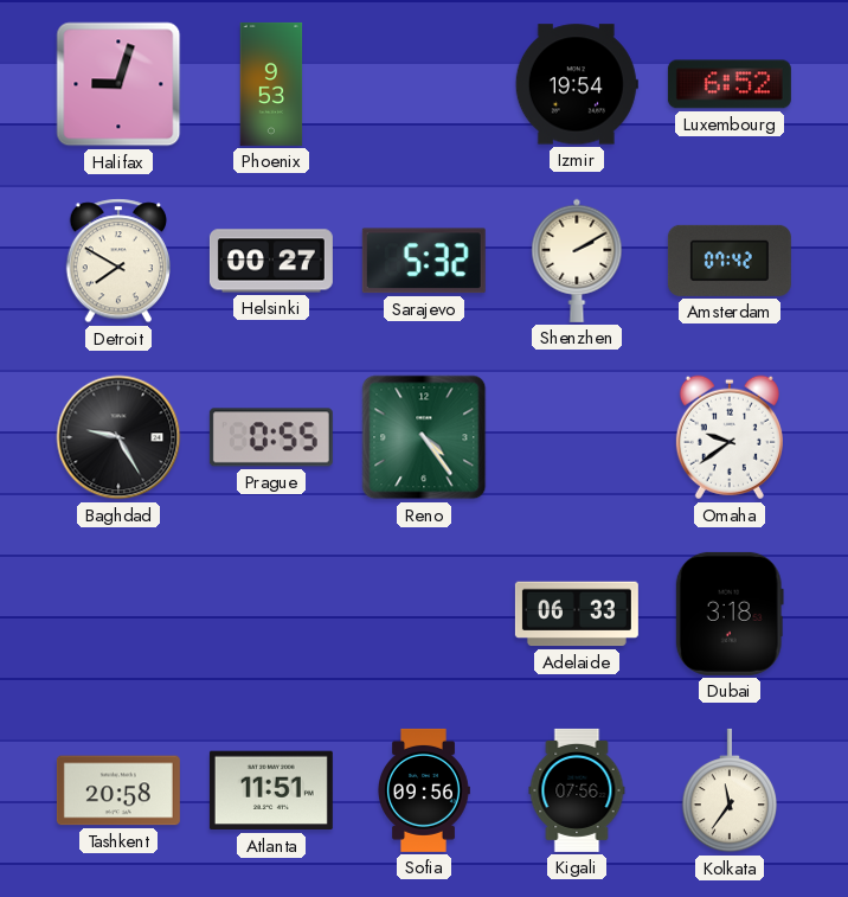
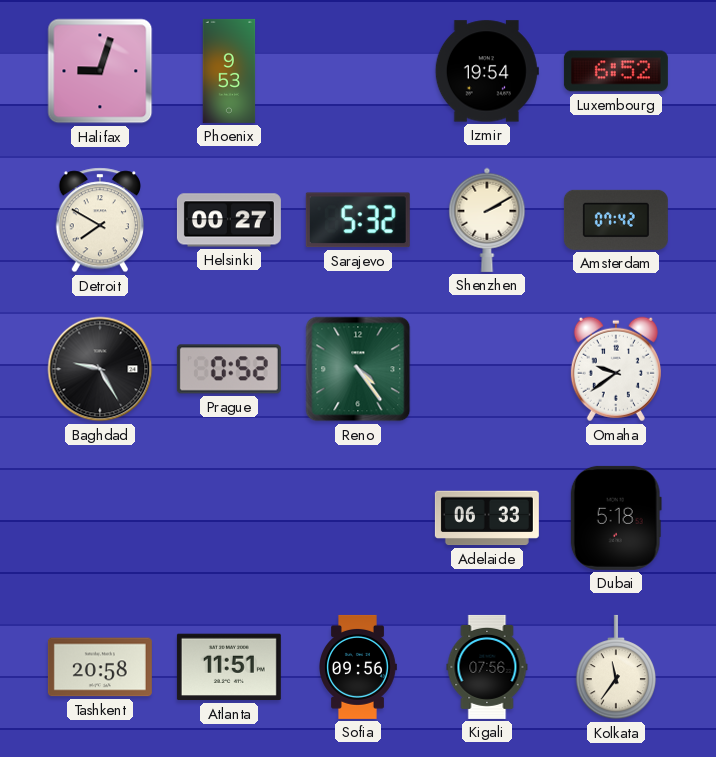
Prague: 0:55 -> 0:52
Dubai: 3:18 -> 5:18
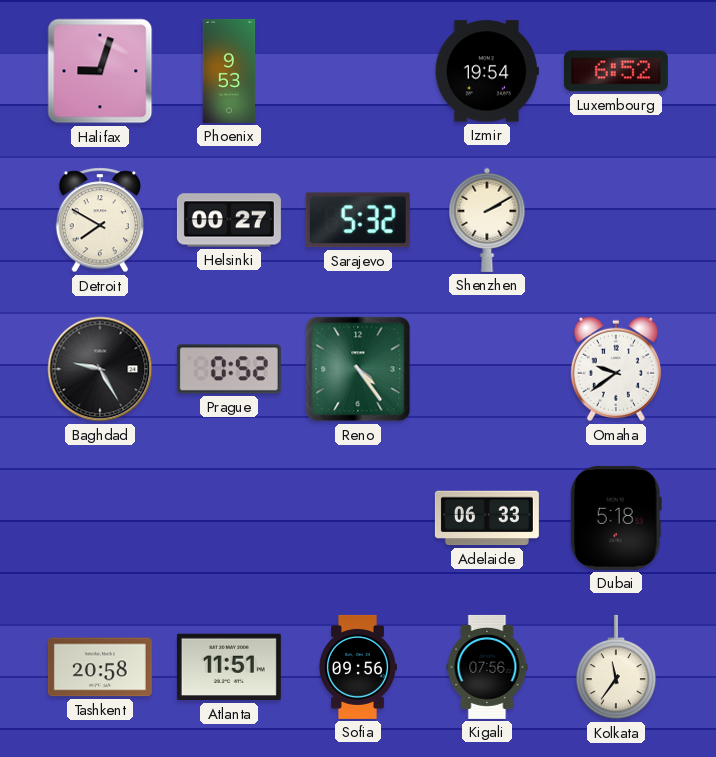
Amsterdam: 07:42 -> none
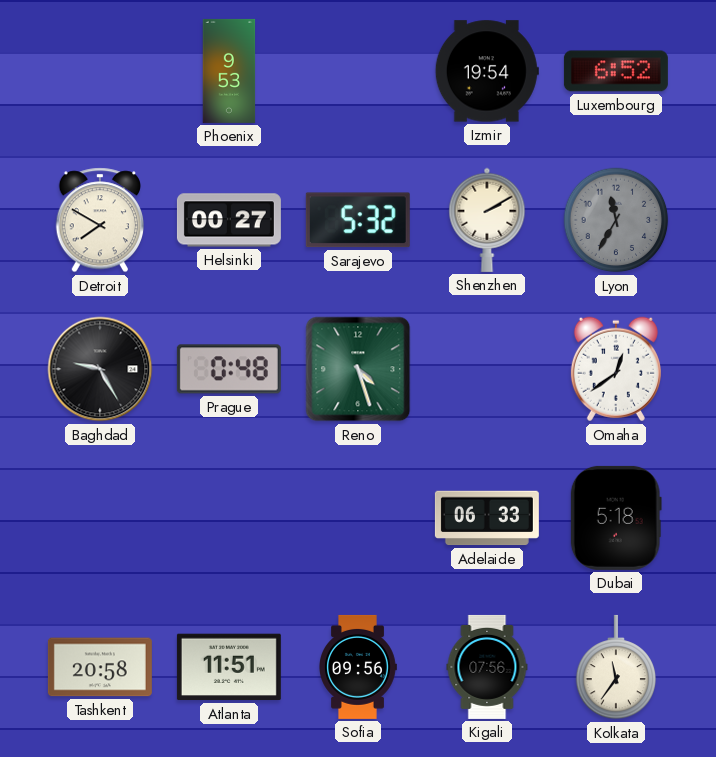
Halifax: 9:03 -> none
Lyon: none -> 11:35
Prague: 0:52 -> 0:48
Reno: 4:24 -> 4:27
Omaha: 9:39 -> 12:39
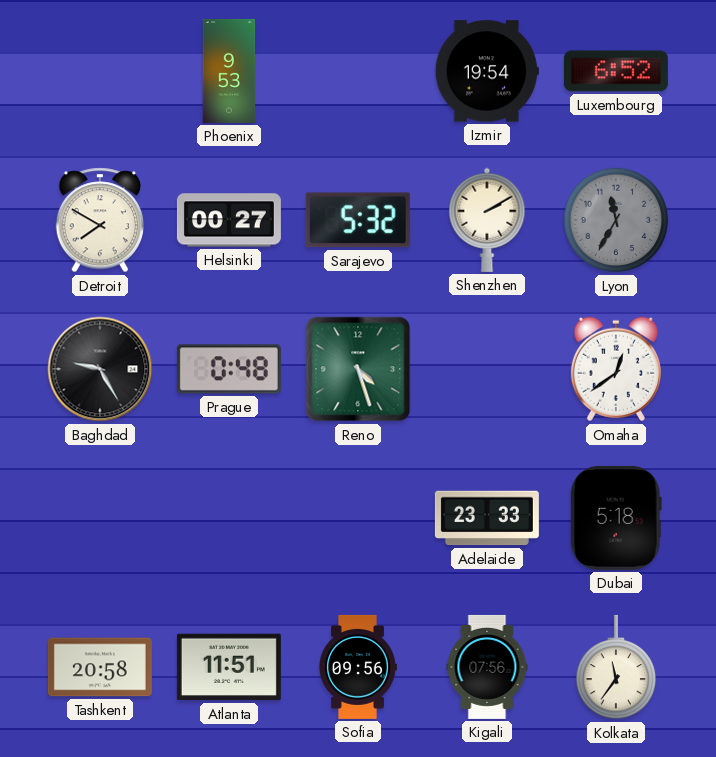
Adelaide: 06:33 -> 23:33
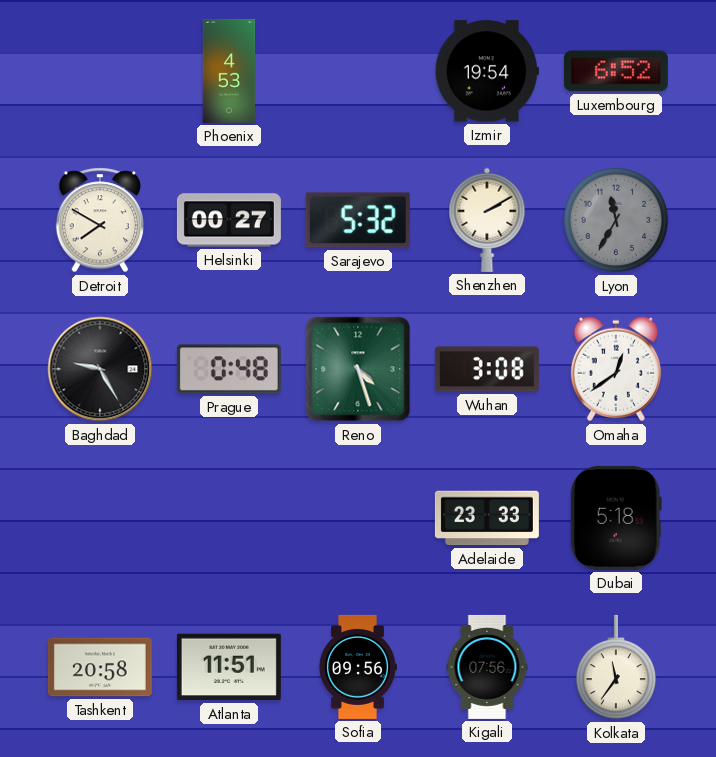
Phoenix: 9:53 -> 4:53
Wuhan: none -> 3:08
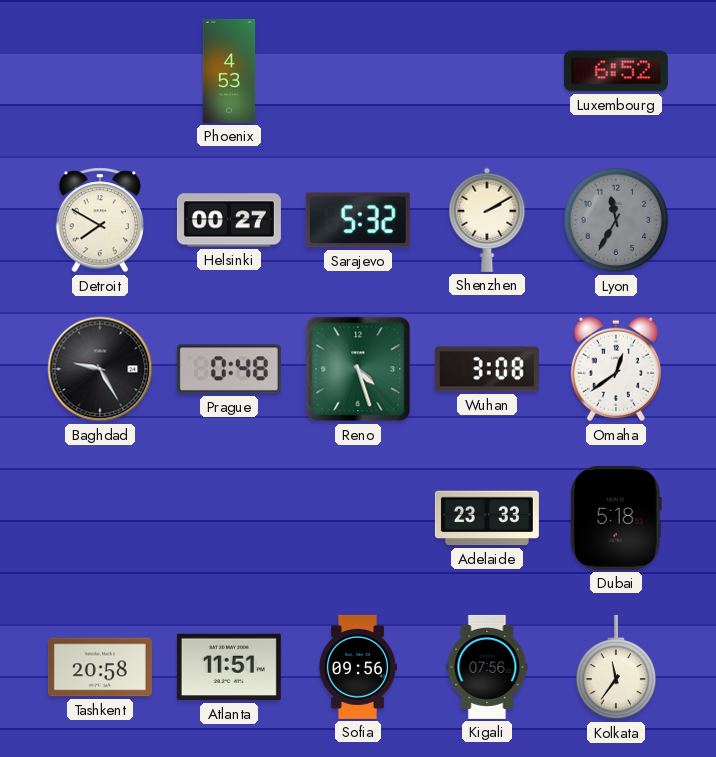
Izmir: 19:54 -> none
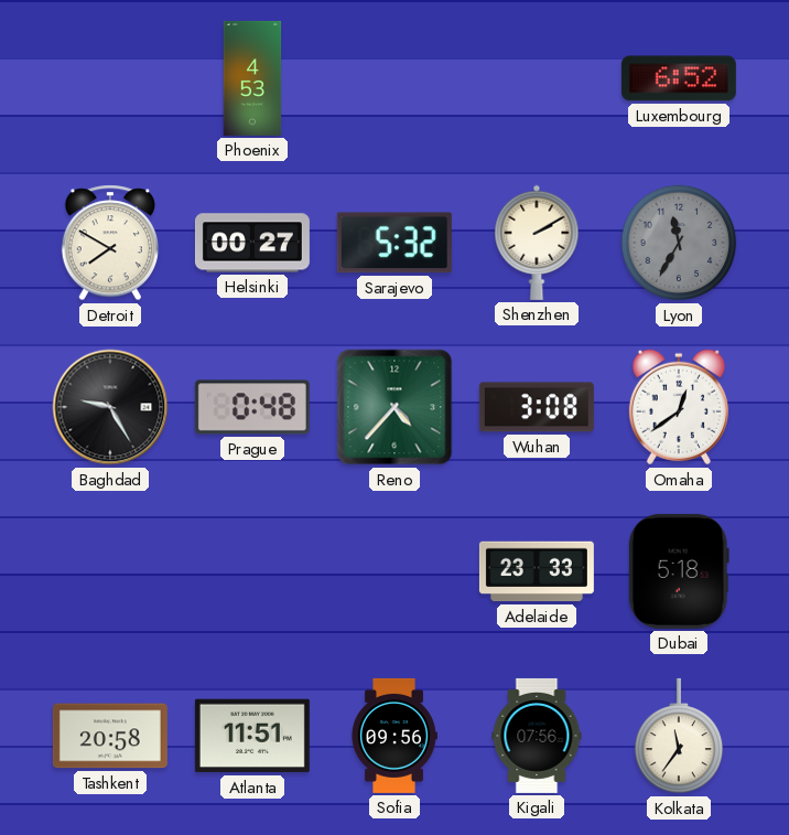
Reno: 4:27 -> 4:37
